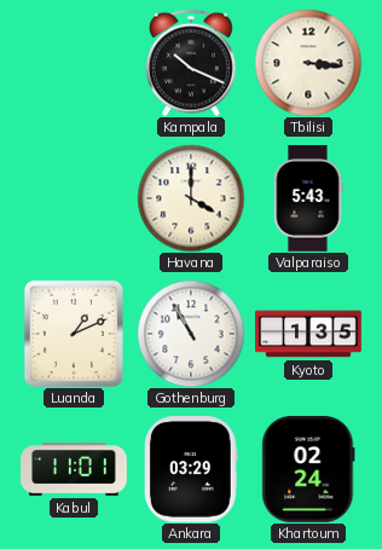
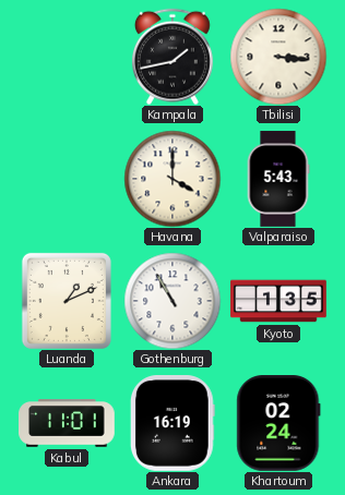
Kampala: 10:19 -> 1:43
Ankara: 03:29 -> 16:19
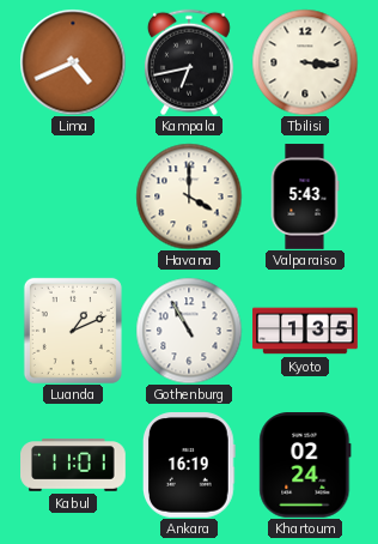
Lima: none -> 4:41
Kampala: 1:43 -> 6:43
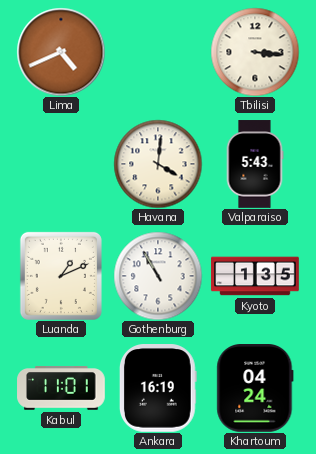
Kampala: 6:43 -> none
Havana: 4:00 -> 4:01
Khartoum: 02:24 -> 04:24
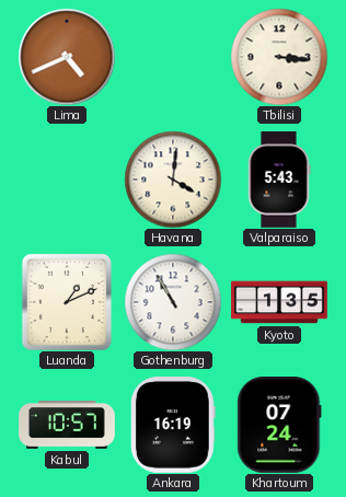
Kabul: 11:01 -> 10:57
Khartoum: 04:24 -> 07:24
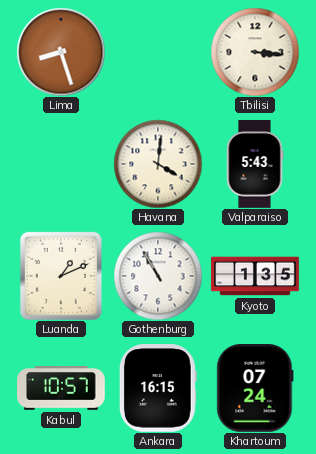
Lima: 4:41 -> 8:27
Ankara: 16:19 -> 16:15
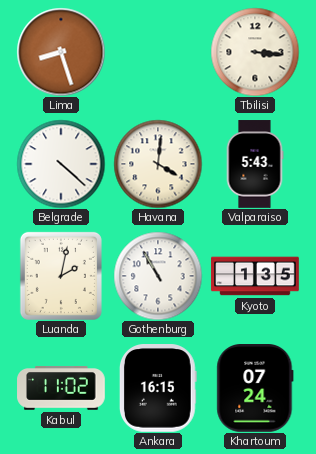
Belgrade: none -> 4:22
Luanda: 1:11 -> 2:02
Kabul: 10:57 -> 11:02
